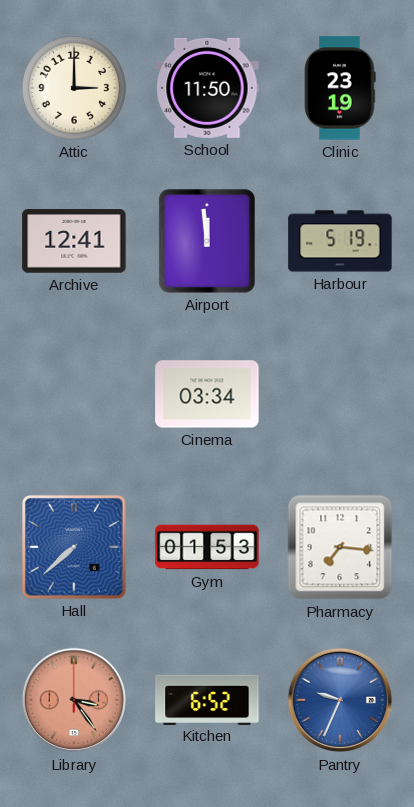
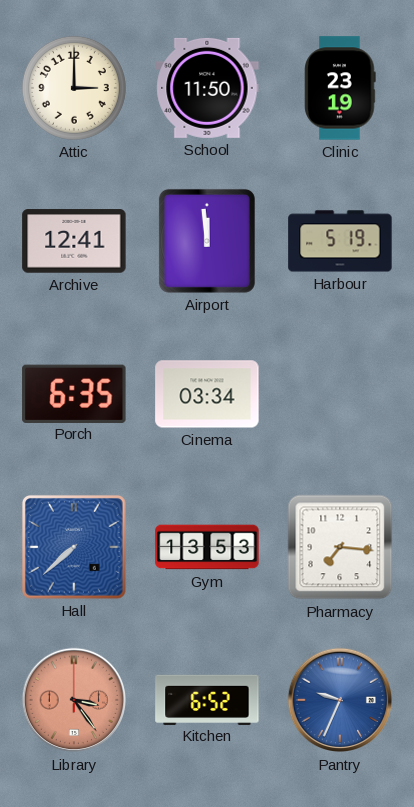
Porch: none -> 6:35
Gym: 01:53 -> 13:53
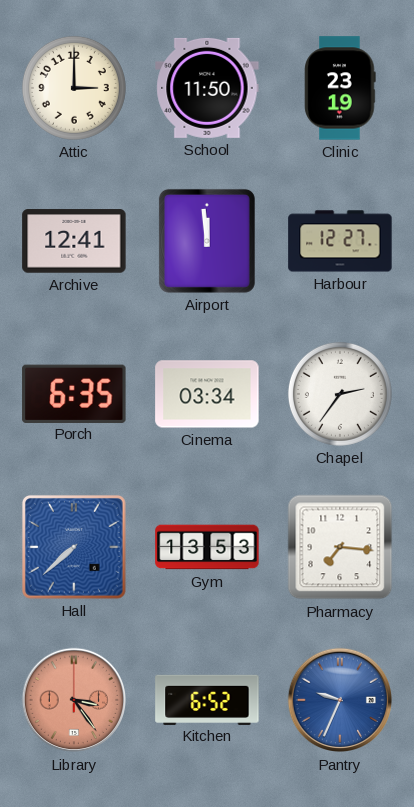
Harbour: 5:19 -> 12:27
Chapel: none -> 2:36
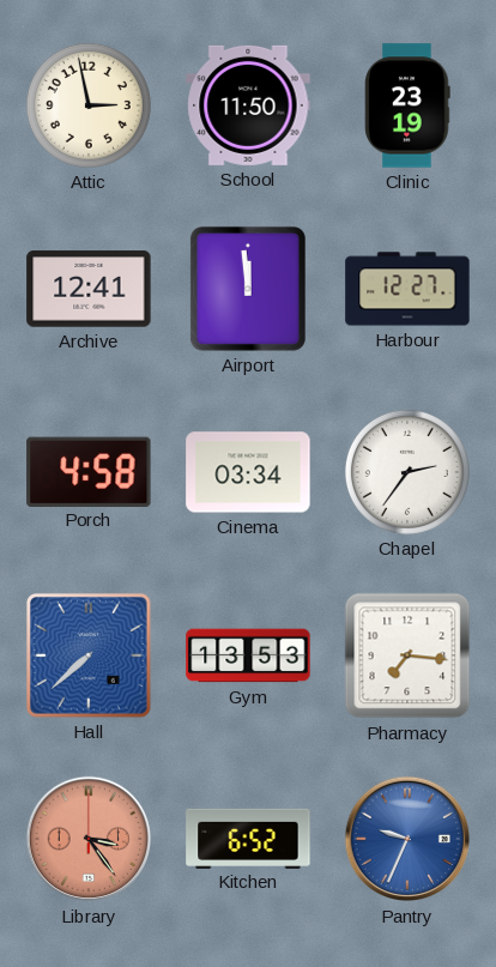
Attic: 3:00 -> 2:58
Porch: 6:35 -> 4:58
